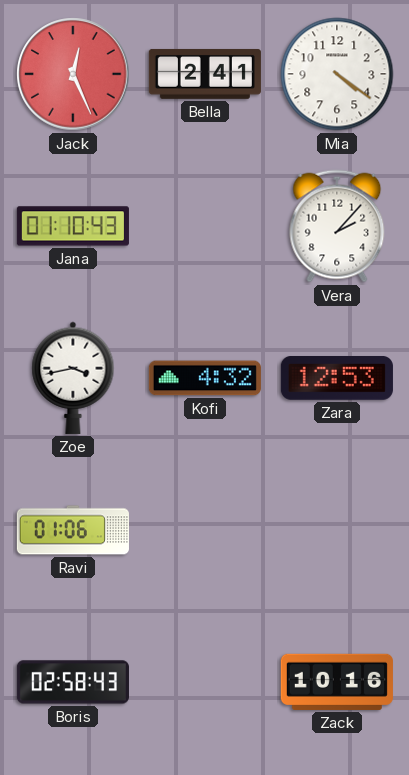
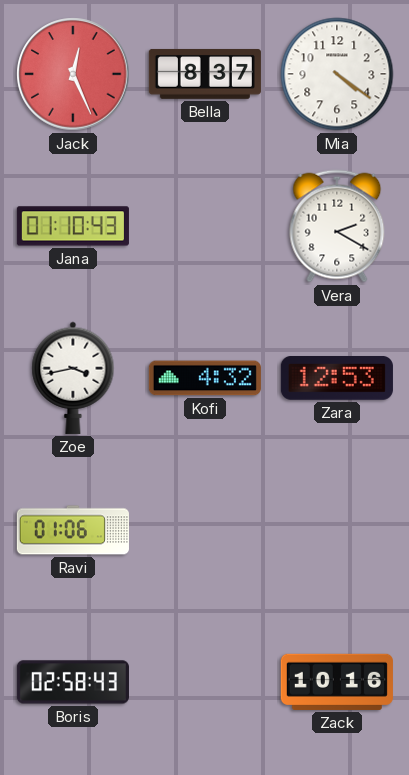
Bella: 2:41 -> 8:37
Vera: 2:07 -> 2:20
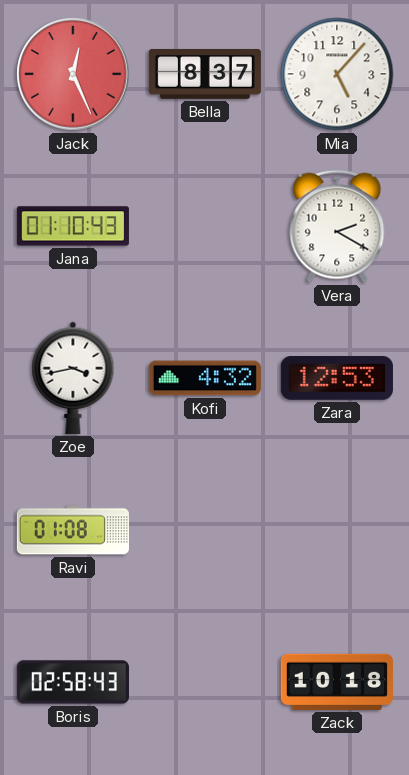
Mia: 4:21 -> 5:07
Ravi: 01:06 -> 01:08
Zack: 10:16 -> 10:18
